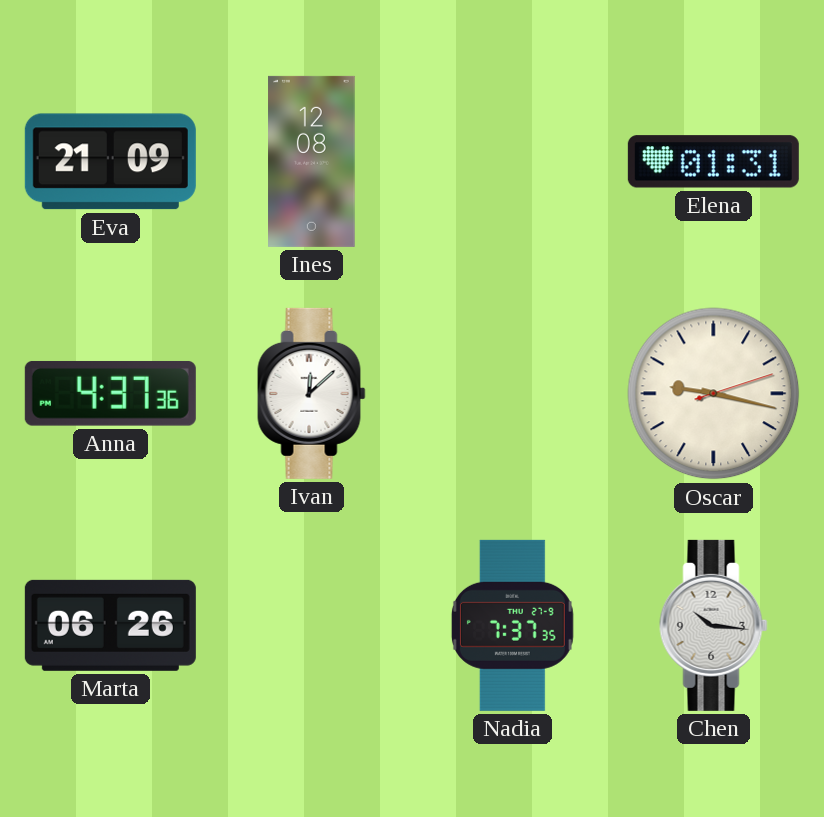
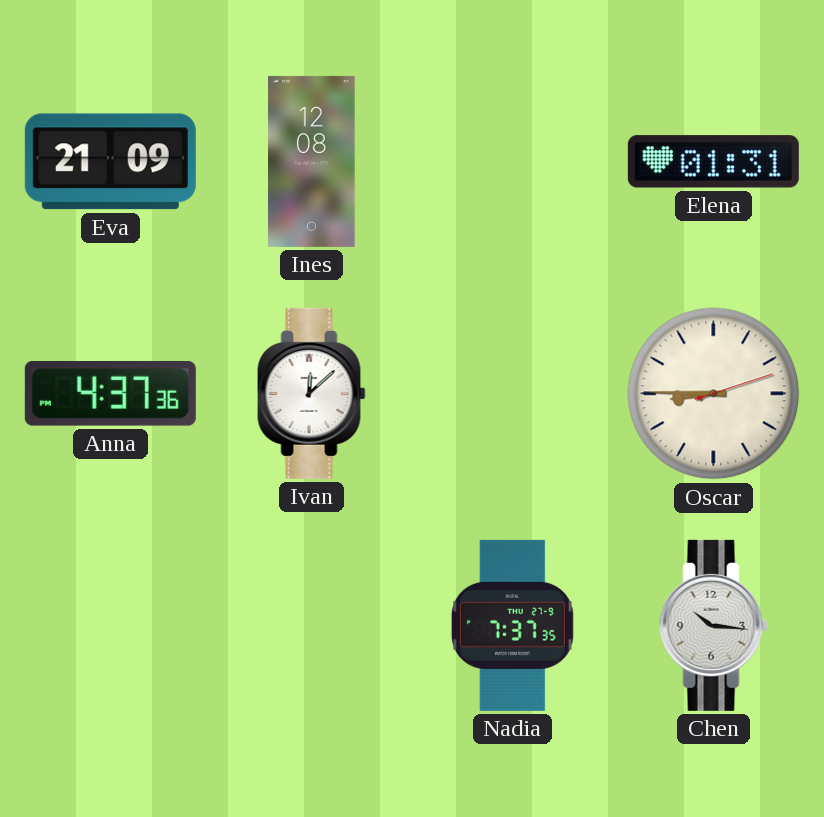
Oscar: 9:17 -> 8:45
Marta: 06:26 -> none
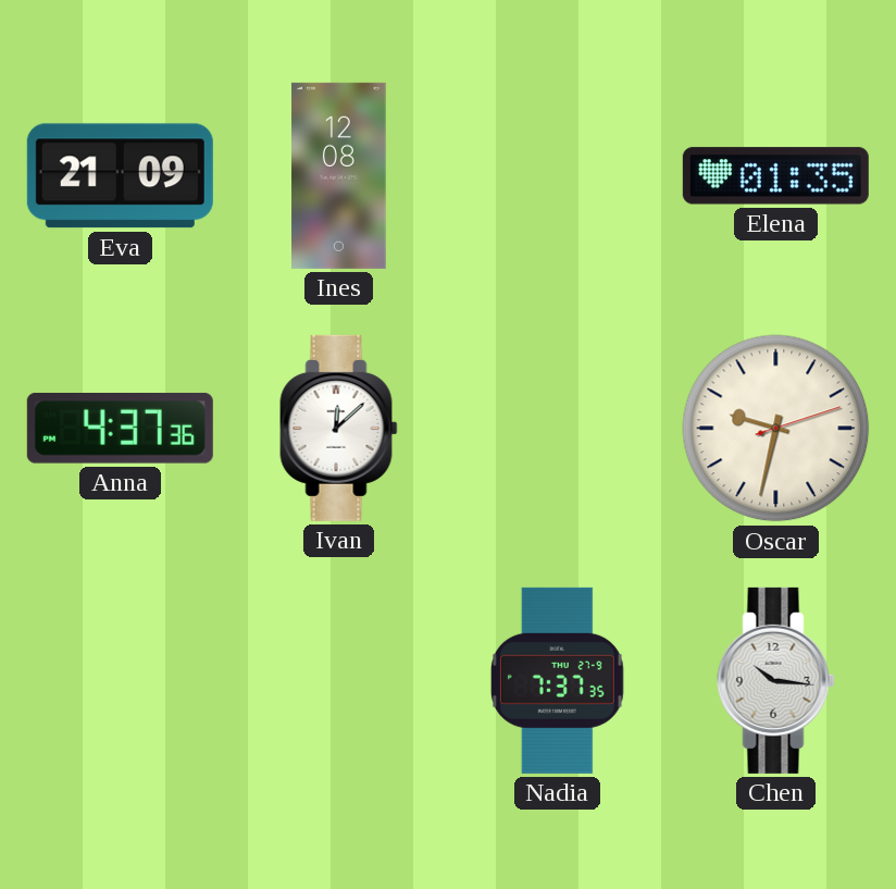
Elena: 01:31 -> 01:35
Oscar: 8:45 -> 9:32
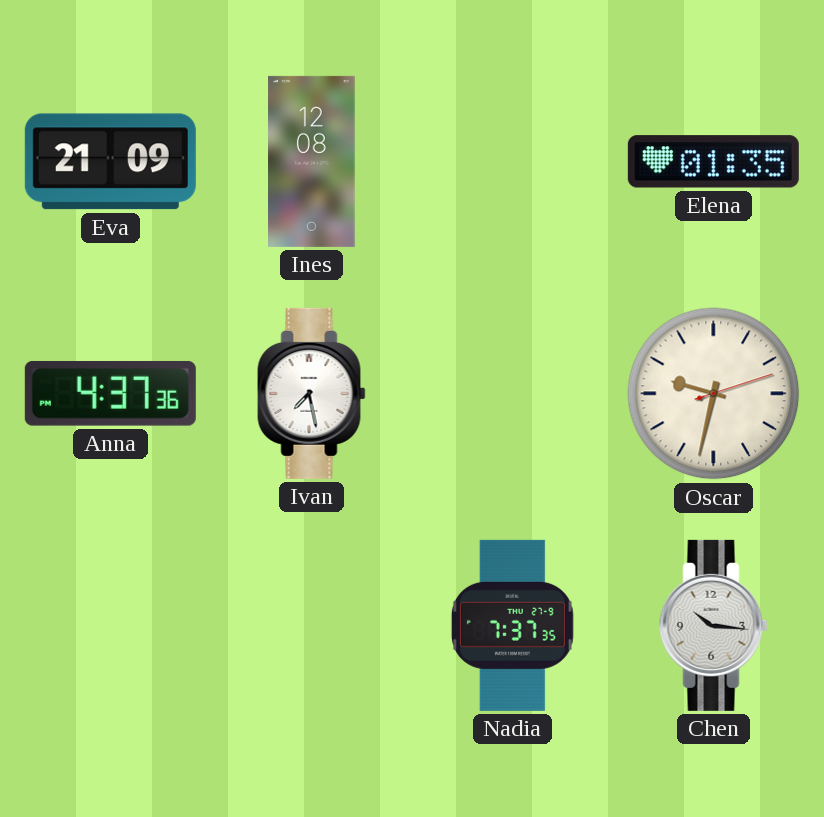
Ivan: 12:08 -> 7:28
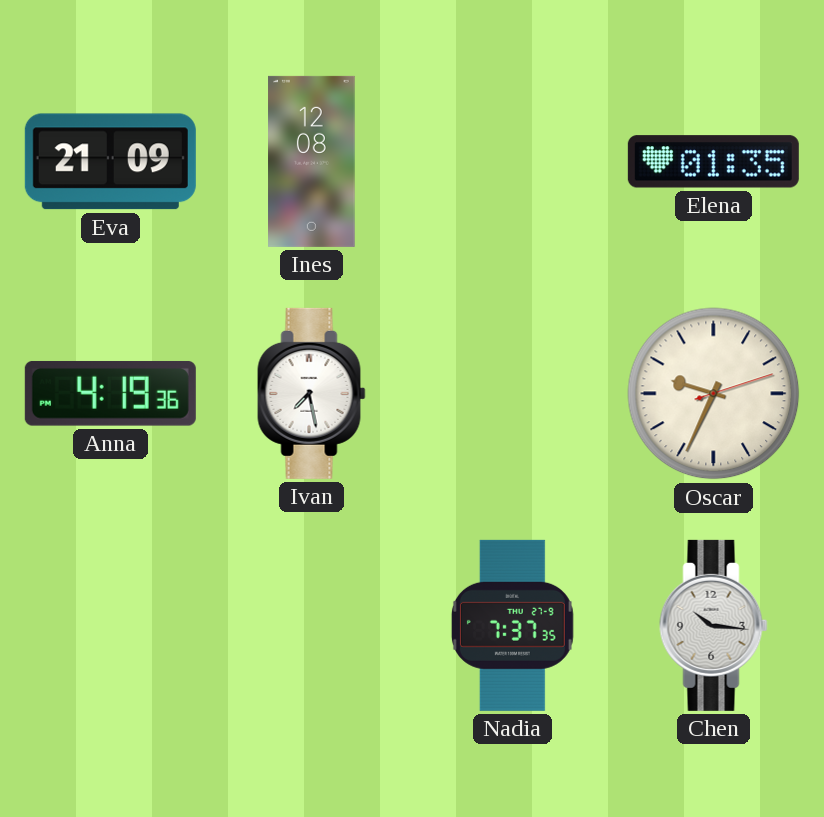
Anna: 4:37 -> 4:19
Oscar: 9:32 -> 9:34
